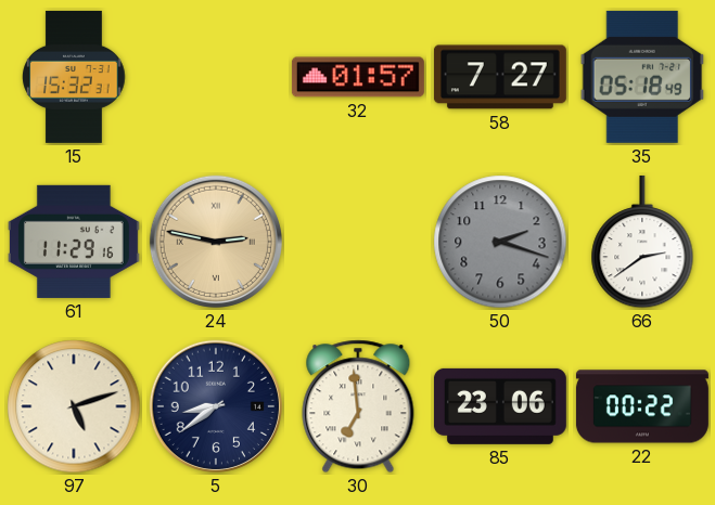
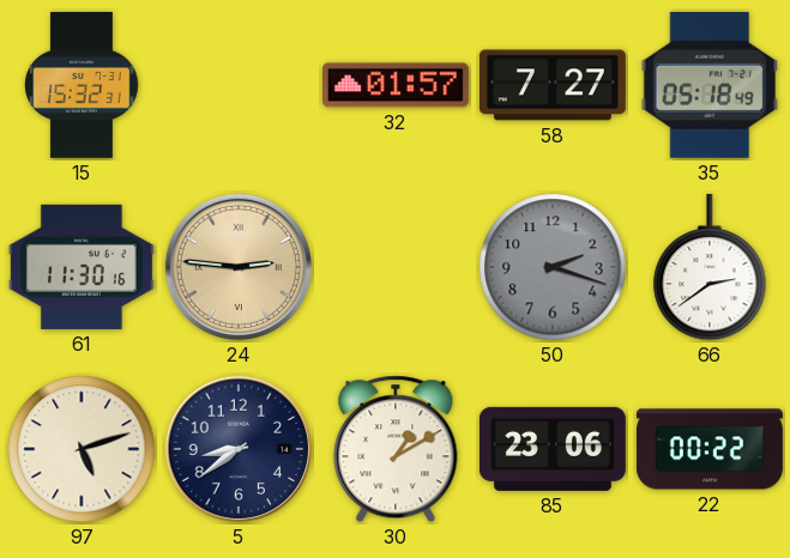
61: 11:29 -> 11:30
24: 2:47 -> 2:46
30: 6:59 -> 1:10
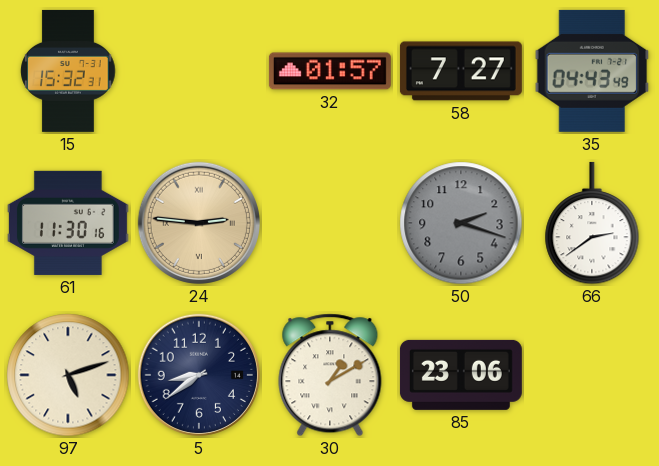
35: 05:18 -> 04:43
22: 00:22 -> none
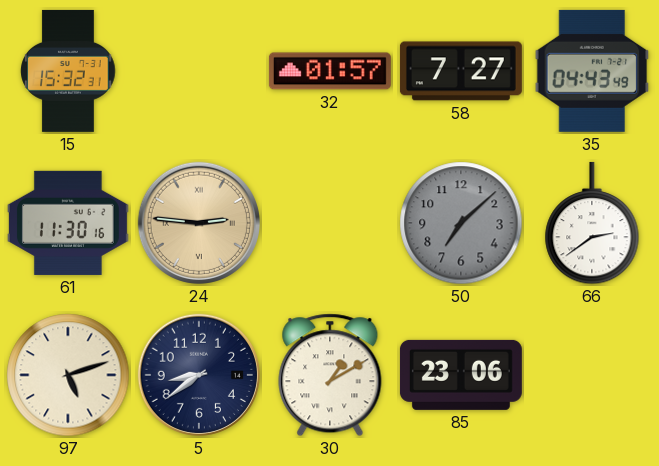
50: 2:18 -> 7:08
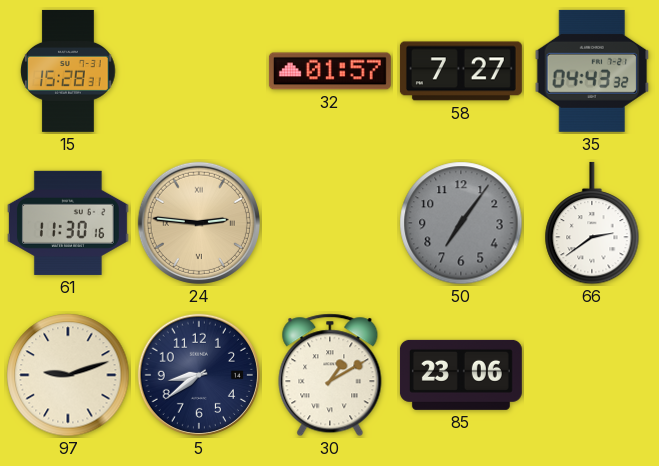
15: 15:32 -> 15:28
35: 04:43:49 -> 04:43:32
50: 7:08 -> 7:06
97: 5:12 -> 9:12
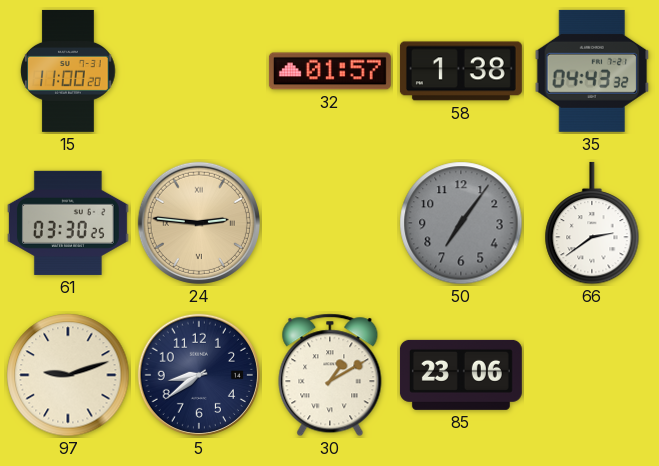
15: 15:28 -> 11:00
58: 7:27 -> 1:38
61: 11:30 -> 03:30
